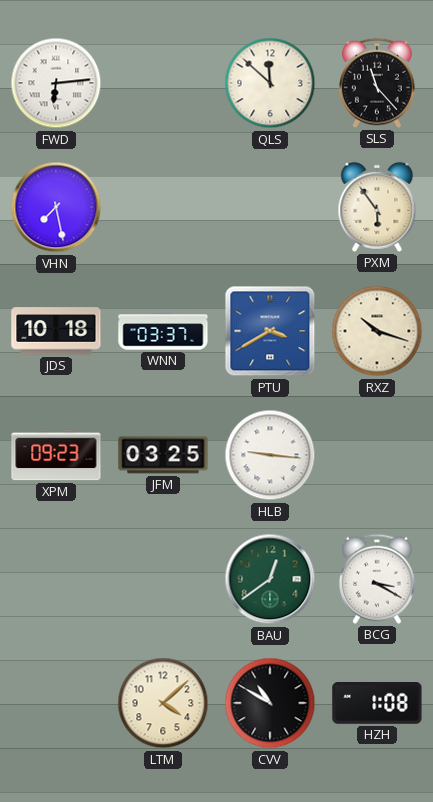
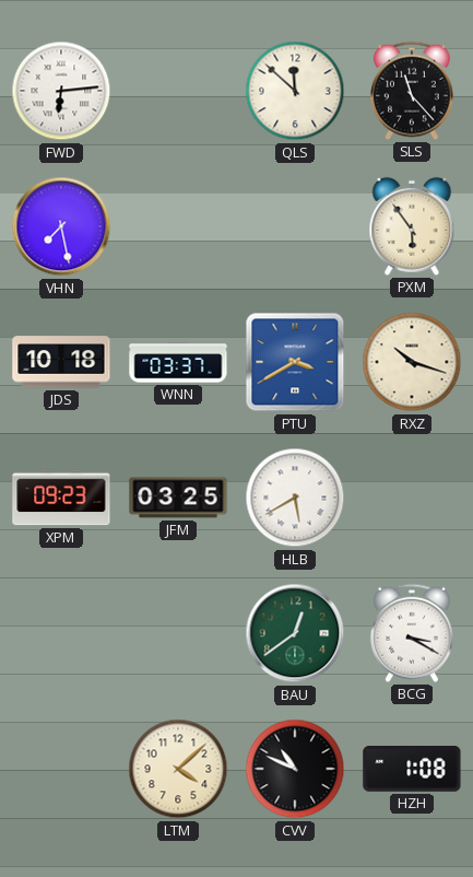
HLB: 9:16 -> 5:40
CVV: 10:50 -> 10:49
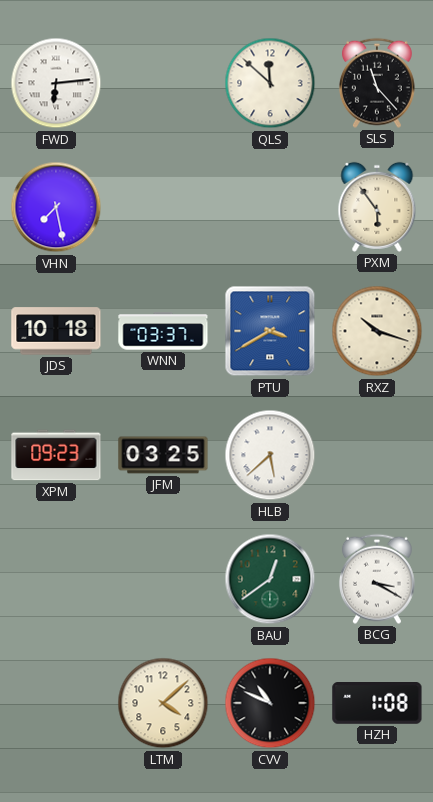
HLB: 5:40 -> 5:38
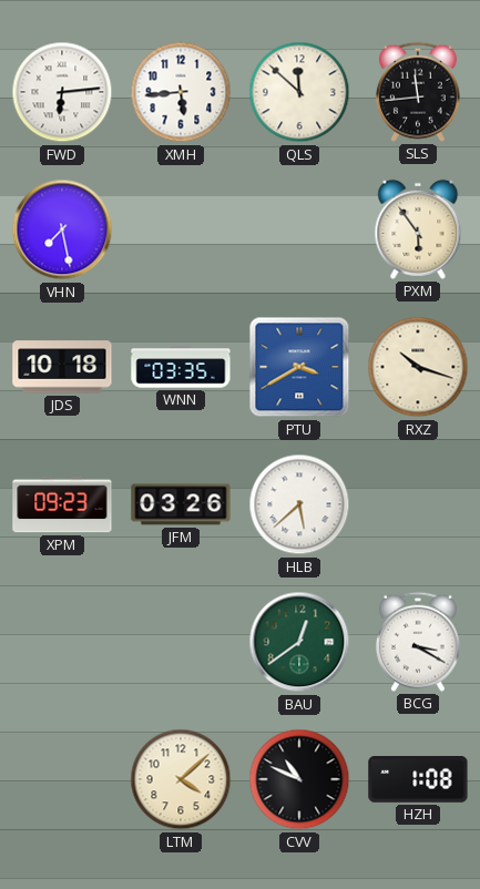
XMH: none -> 5:44
SLS: 11:23 -> 11:44
WNN: 03:37 -> 03:35
JFM: 03:25 -> 03:26
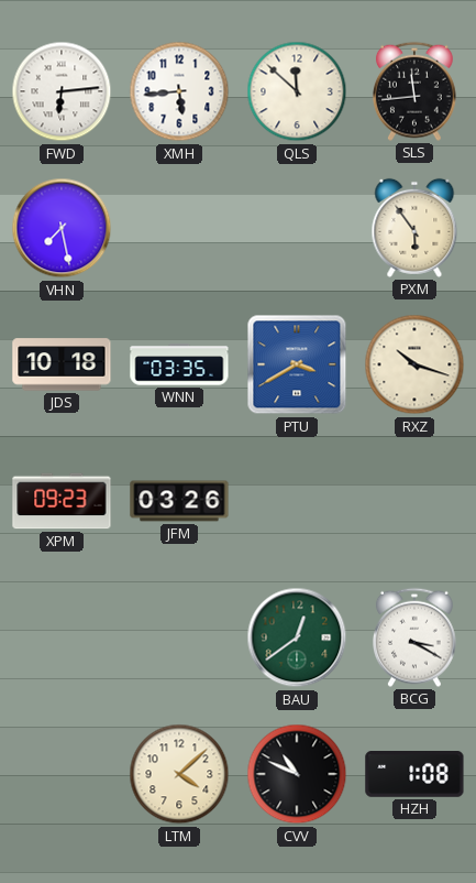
HLB: 5:38 -> none
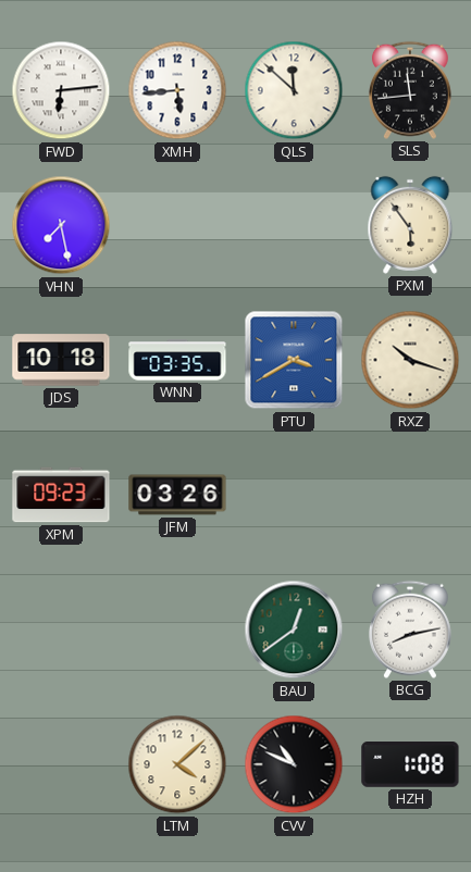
BCG: 3:20 -> 8:13
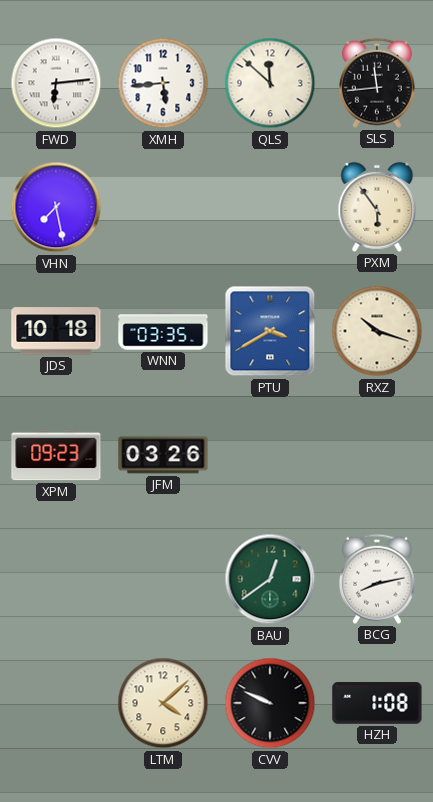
CVV: 10:49 -> 9:49
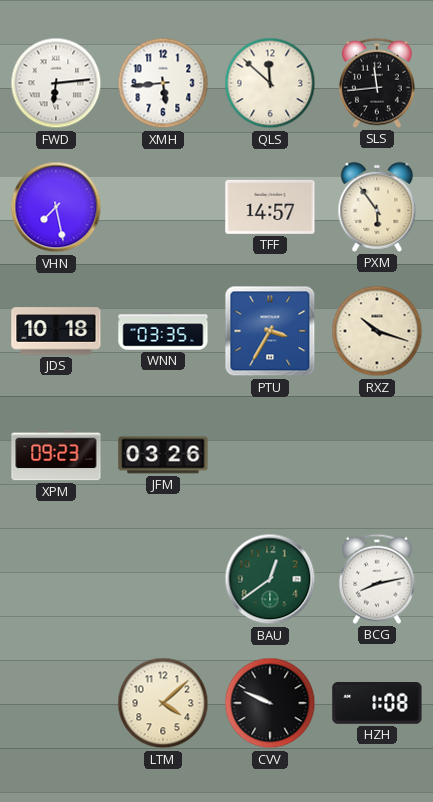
TFF: none -> 14:57
PTU: 3:40 -> 3:35
